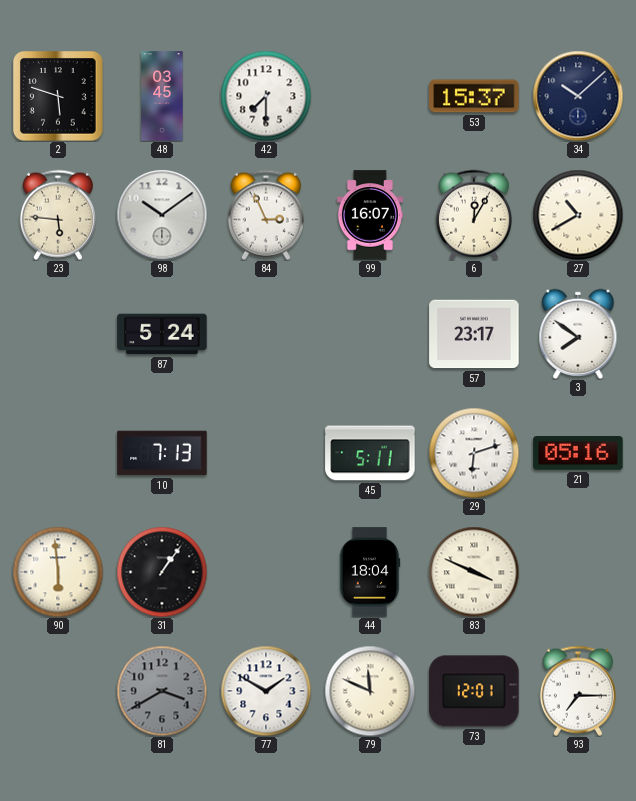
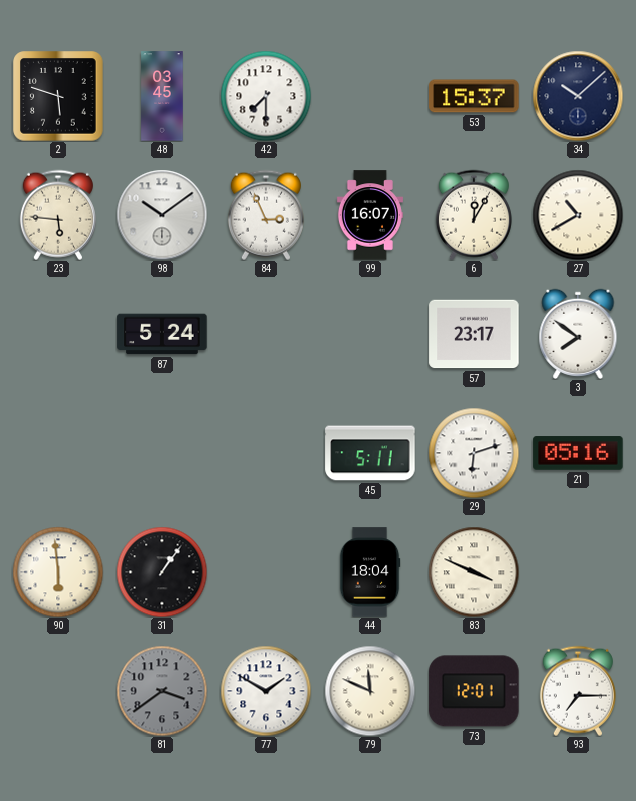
10: 7:13 -> none
81: 3:40 -> 3:39
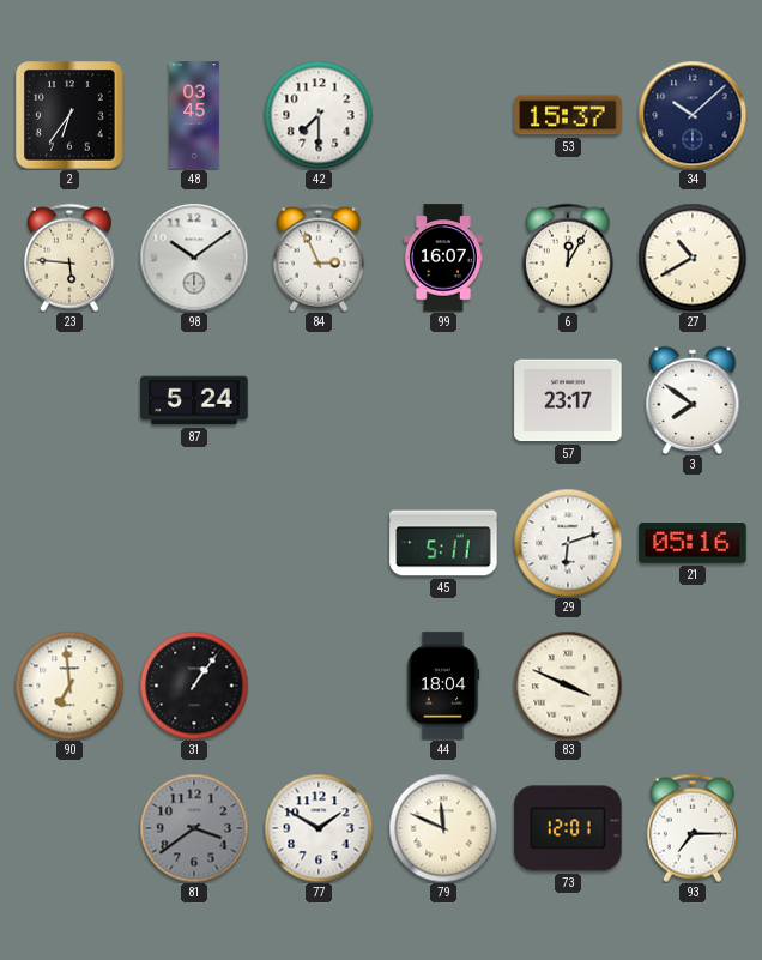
2: 5:48 -> 6:36
90: 5:59 -> 6:59
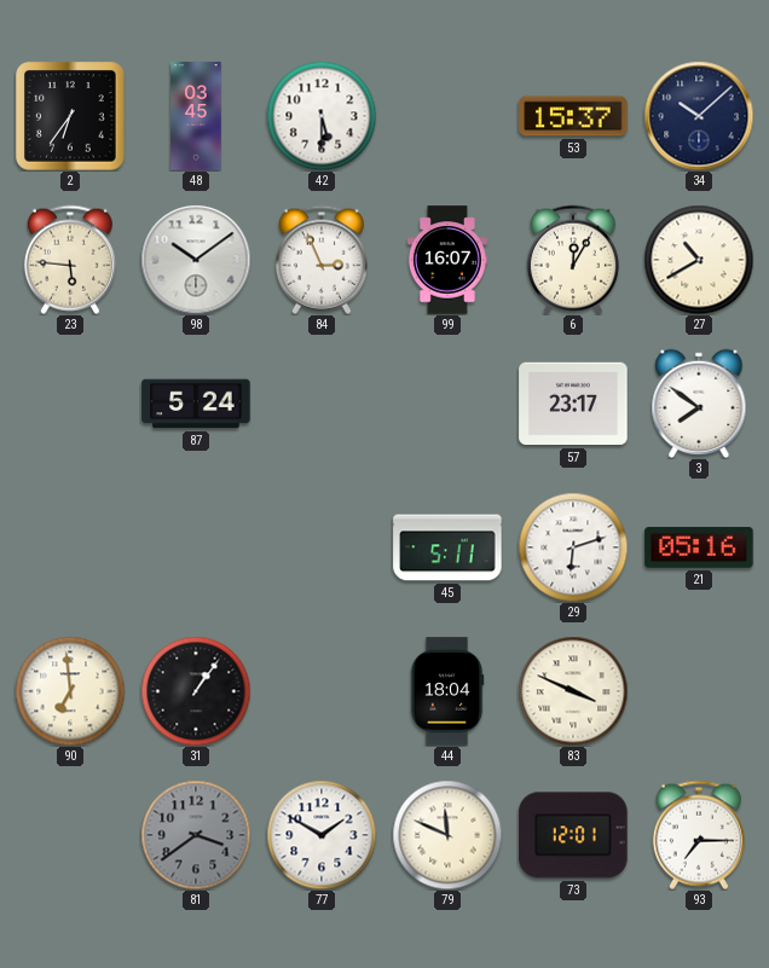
42: 7:30 -> 5:30
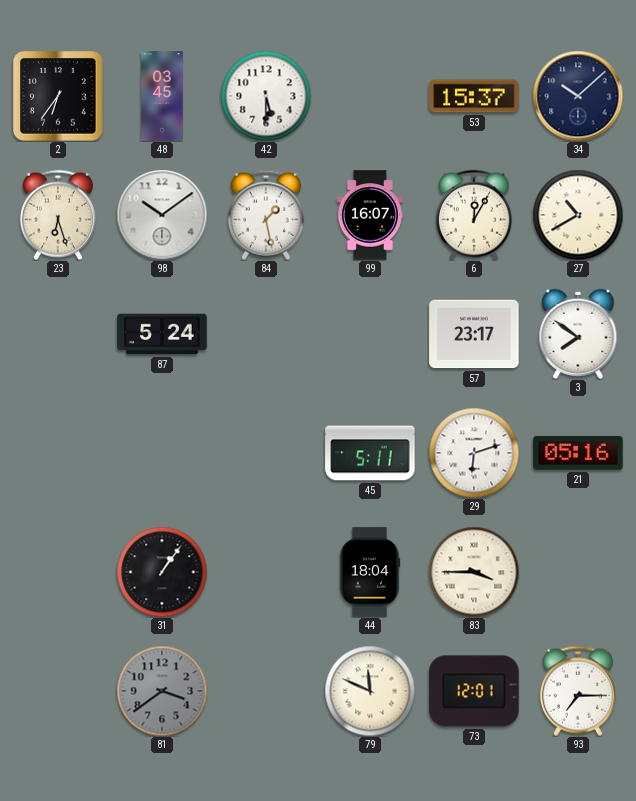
23: 5:46 -> 6:27
84: 2:56 -> 1:28
90: 6:59 -> none
83: 3:49 -> 3:45
77: 1:50 -> none
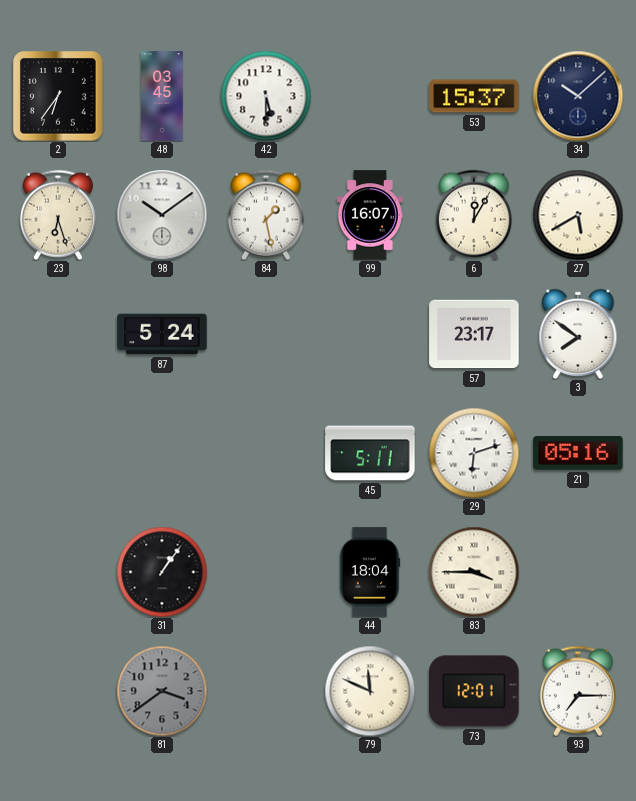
27: 10:40 -> 5:40
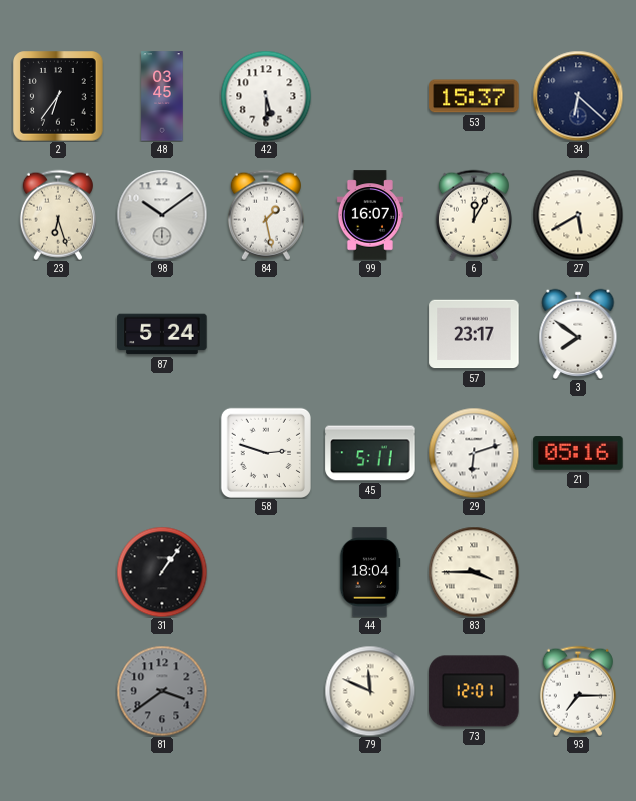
34: 10:08 -> 6:22
58: none -> 2:48
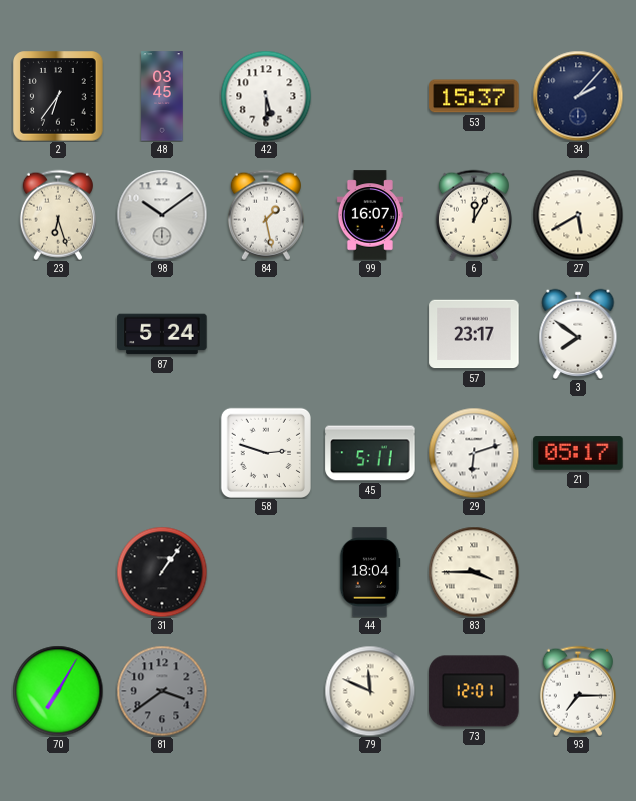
34: 6:22 -> 2:07
21: 05:16 -> 05:17
70: none -> 7:05
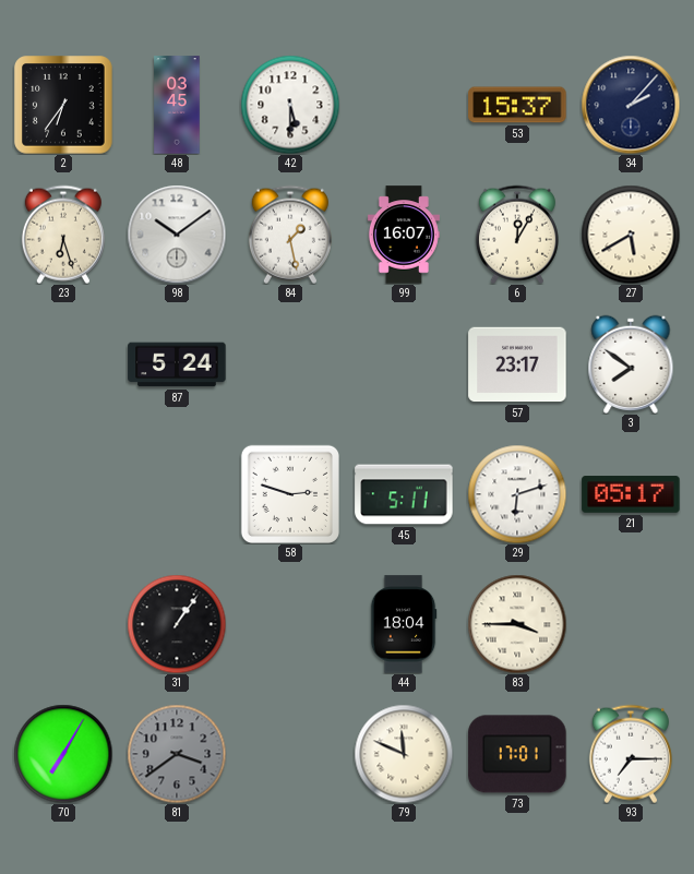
73: 12:01 -> 17:01
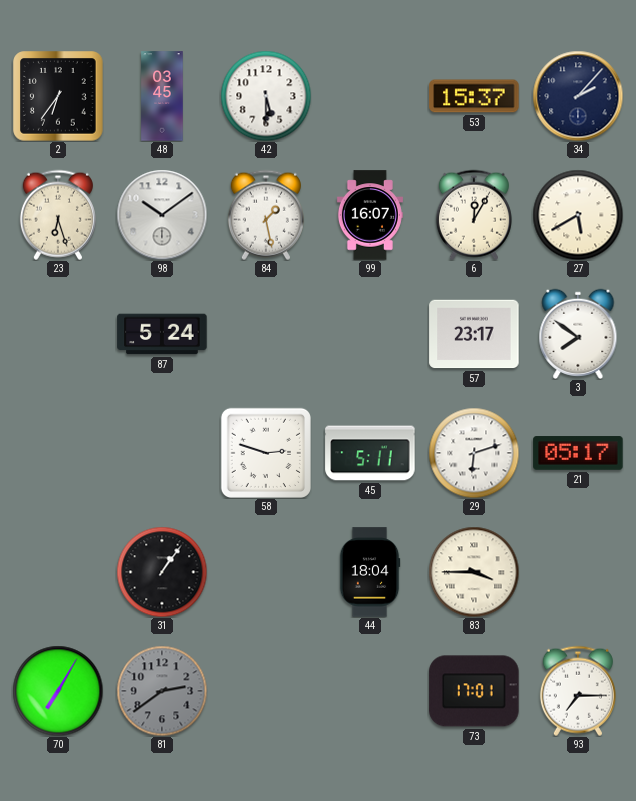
81: 3:39 -> 2:39
79: 11:49 -> none
